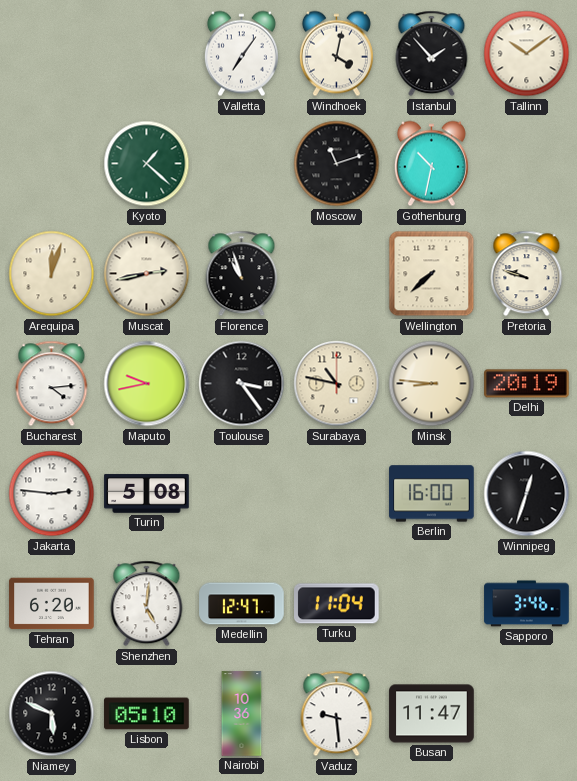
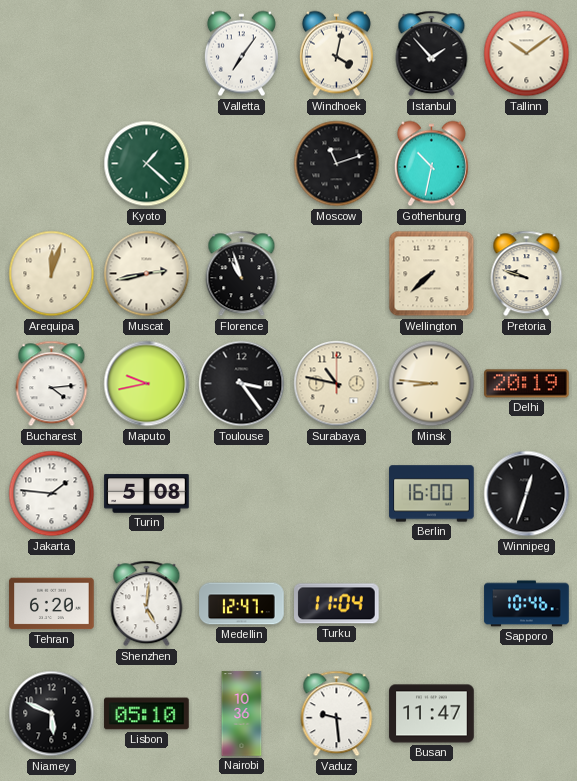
Jakarta: 2:46 -> 1:46
Sapporo: 3:46 -> 10:46
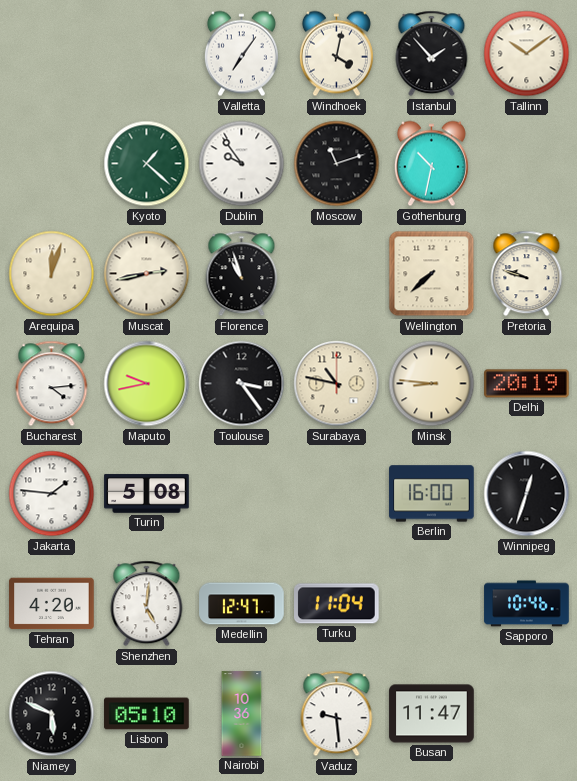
Dublin: none -> 9:54
Tehran: 6:20 -> 4:20
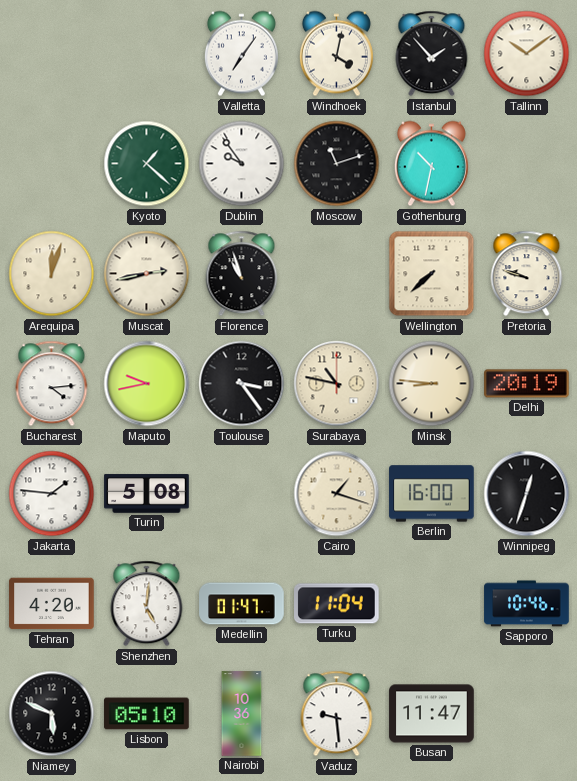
Cairo: none -> 1:18
Medellin: 12:47 -> 01:47
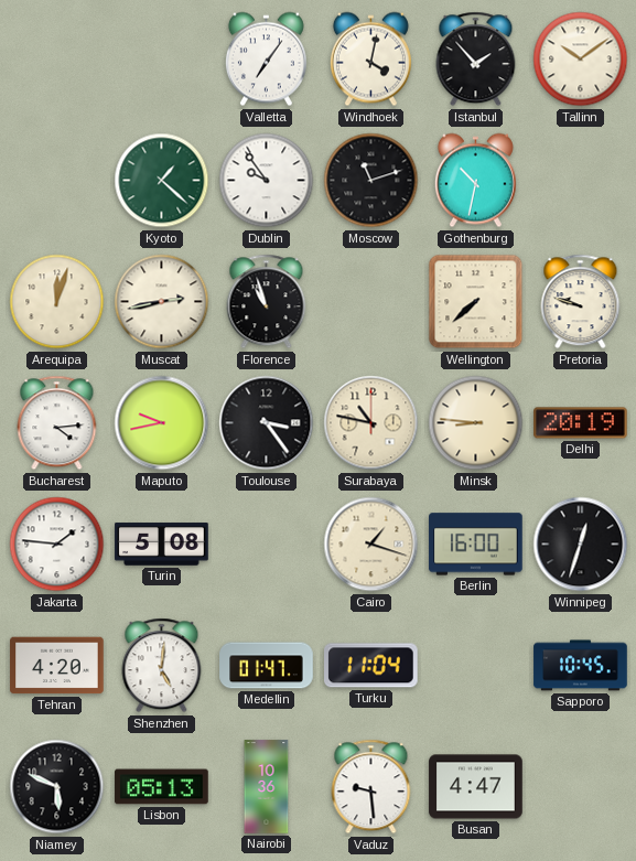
Sapporo: 10:46 -> 10:45
Lisbon: 05:10 -> 05:13
Busan: 11:47 -> 4:47
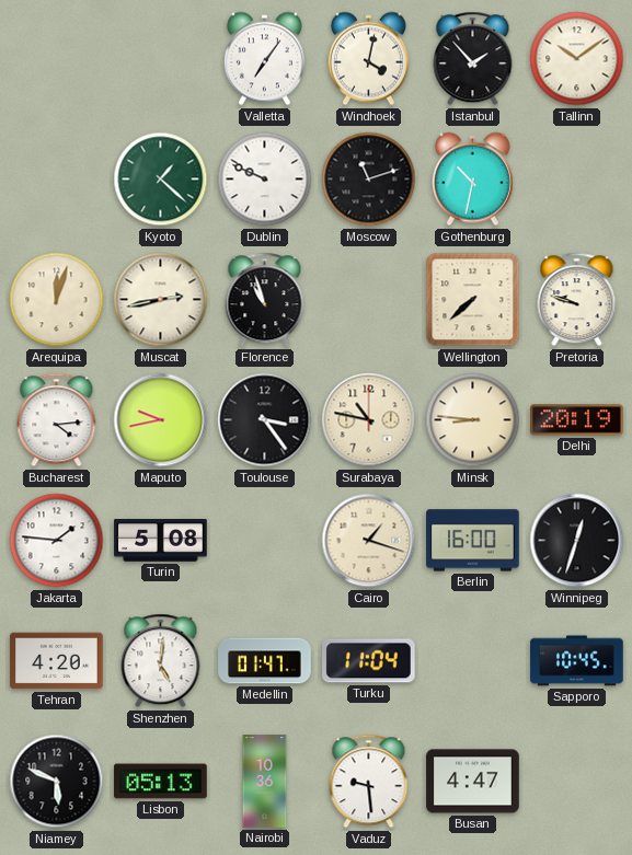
Dublin: 9:54 -> 9:49
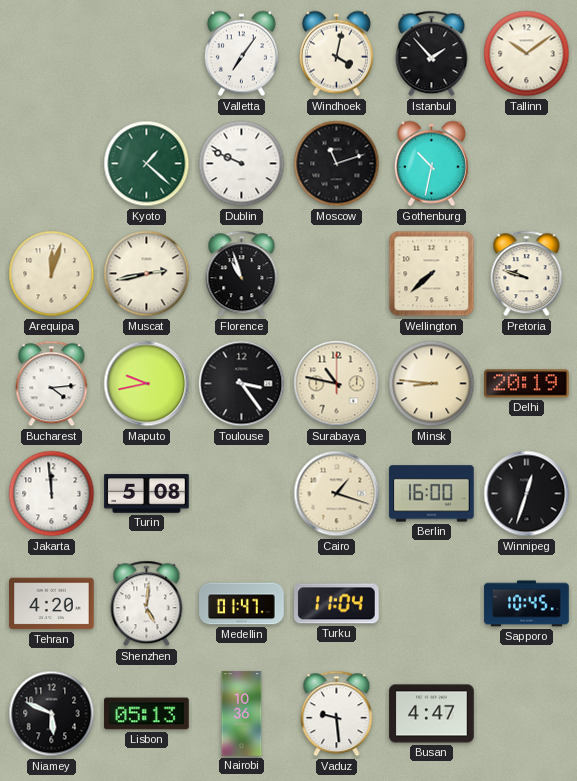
Jakarta: 1:46 -> 11:59
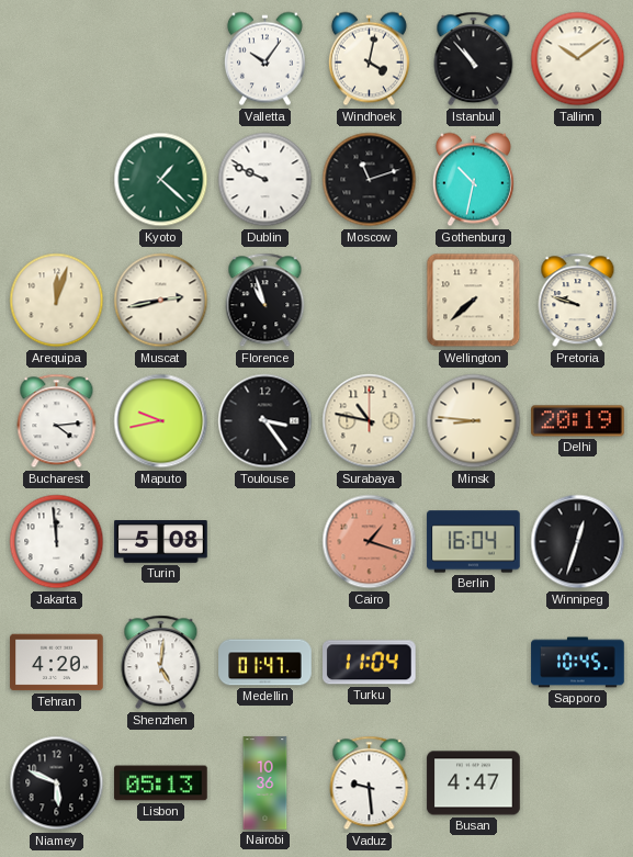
Valletta: 7:06 -> 10:06
Istanbul: 1:53 -> 10:53
Cairo dial: cream -> salmon
Berlin: 16:00 -> 16:04
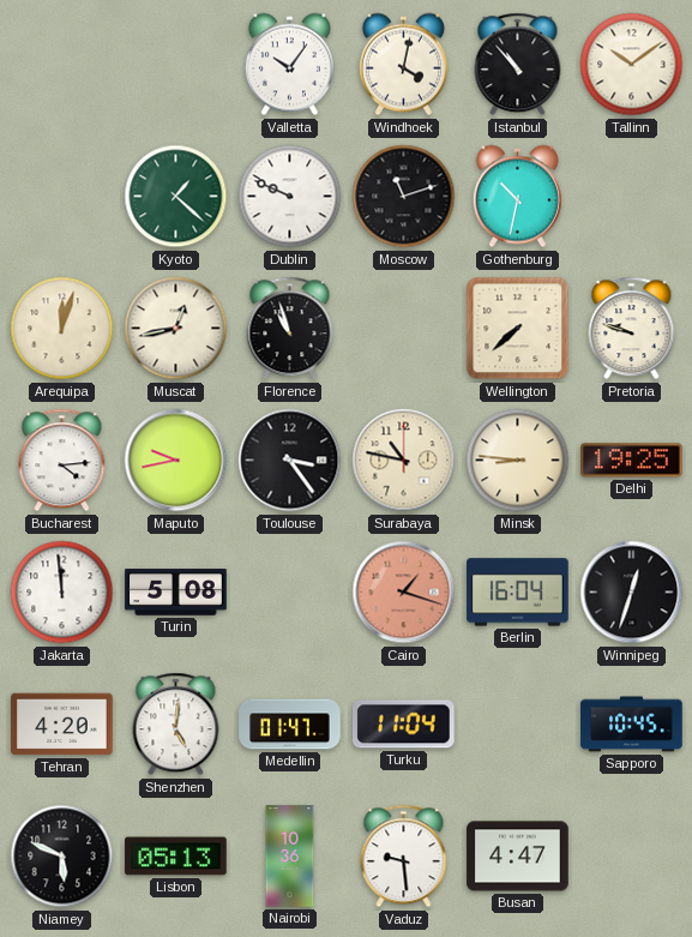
Muscat: 2:43 -> 12:43
Delhi: 20:19 -> 19:25
